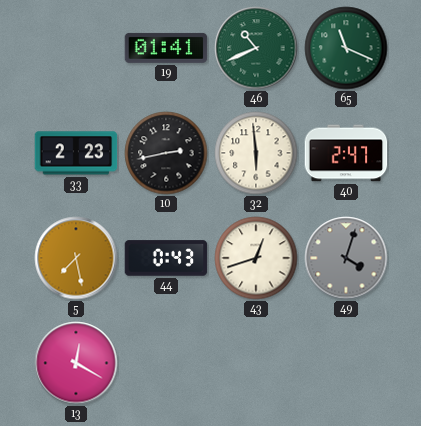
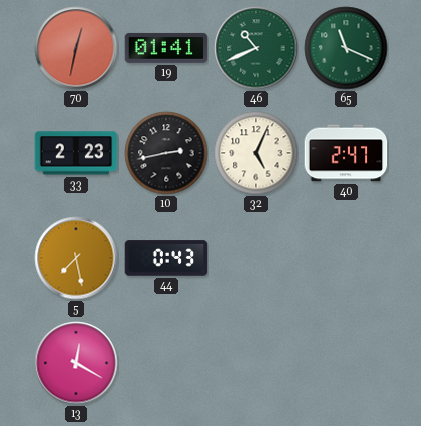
70: none -> 12:32
32: 5:59 -> 5:04
43: 12:42 -> none
49: 4:03 -> none
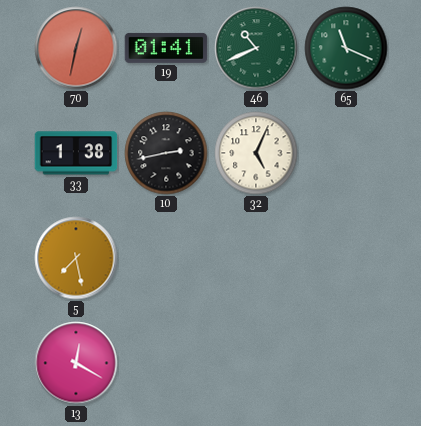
33: 2:23 -> 1:38
40: 2:47 -> none
44: 0:43 -> none
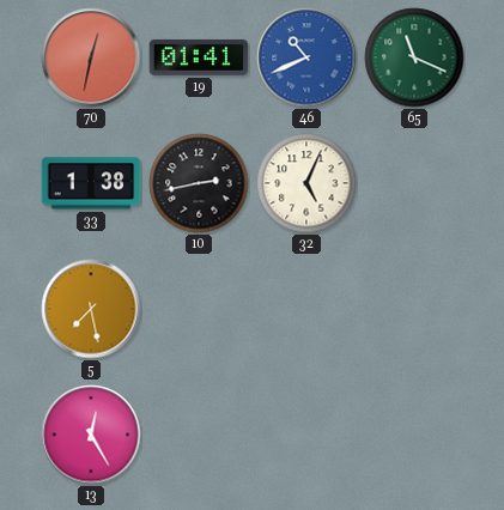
46 dial: green -> blue
13: 12:20 -> 12:25
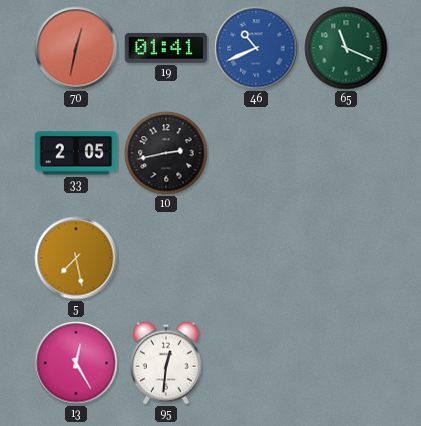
33: 1:38 -> 2:05
32: 5:04 -> none
95: none -> 12:31
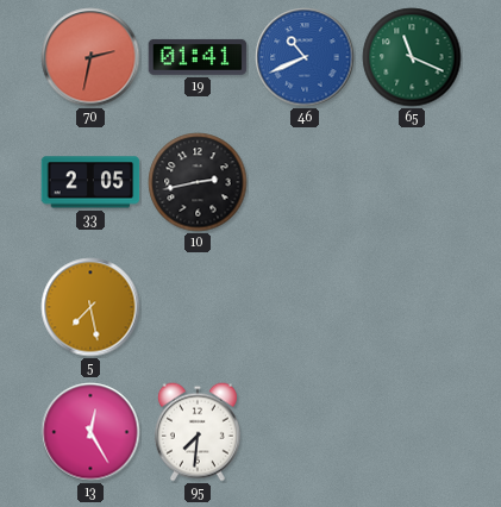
70: 12:32 -> 2:32
95: 12:31 -> 7:31
